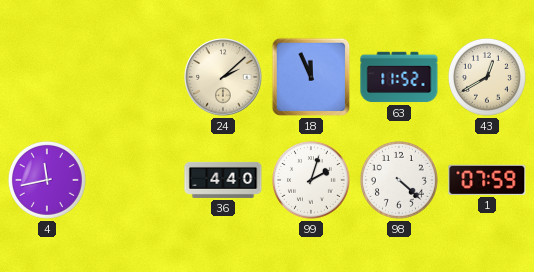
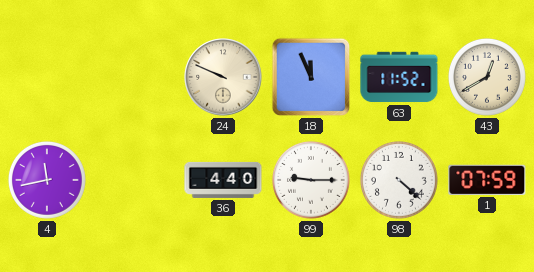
24: 2:08 -> 9:49
99: 2:03 -> 9:15
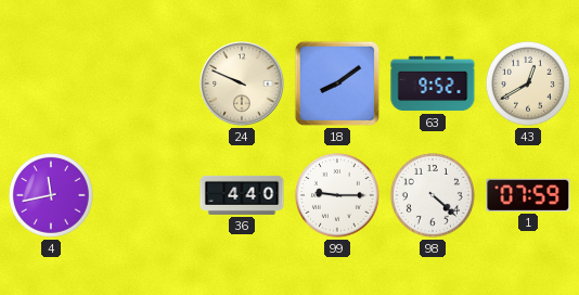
18: 11:56 -> 8:09
63: 11:52 -> 9:52
